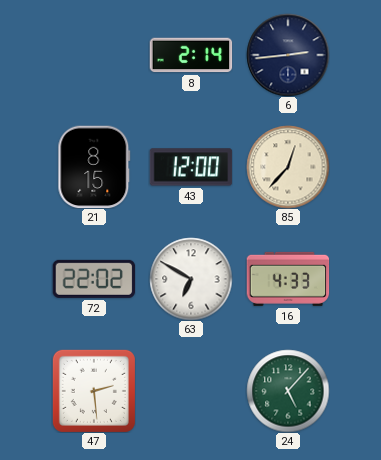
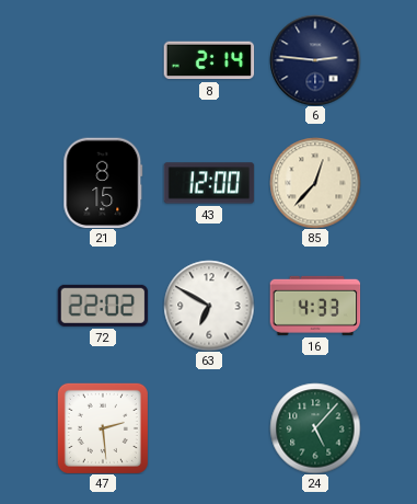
6: 2:44 -> 2:46
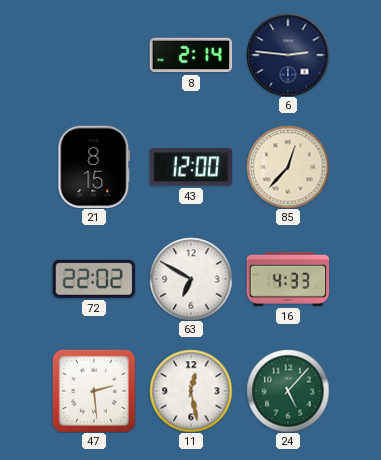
11: none -> 12:28
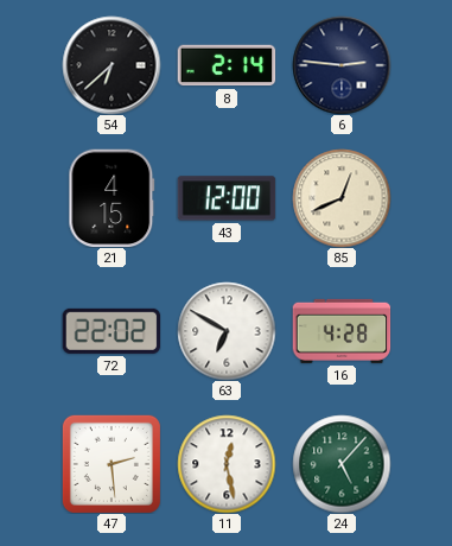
54: none -> 6:38
21: 8:15 -> 4:15
85: 12:37 -> 12:41
16: 4:33 -> 4:28
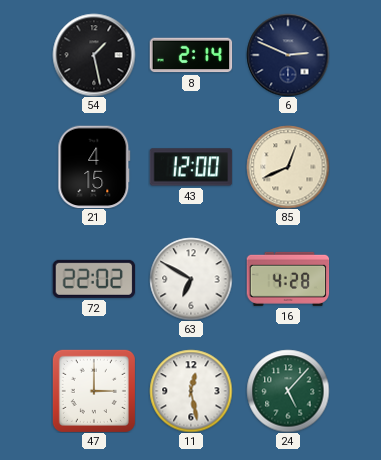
54: 6:38 -> 1:28
6: 2:46 -> 2:49
47: 2:29 -> 3:00
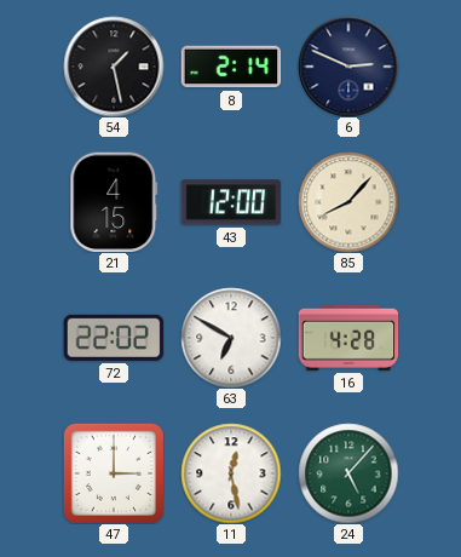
85: 12:41 -> 8:07
